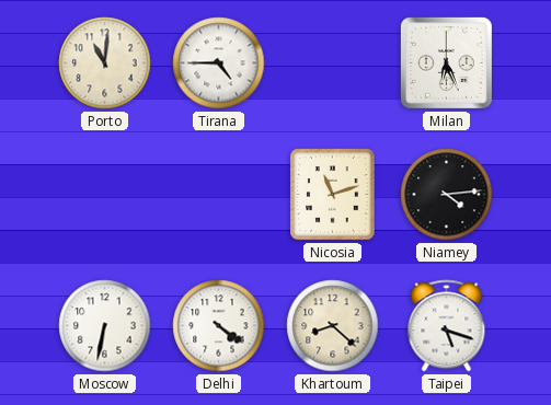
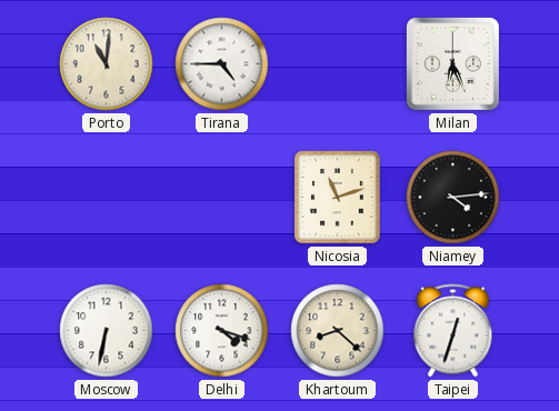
Delhi: 4:21 -> 4:18
Taipei: 5:18 -> 12:33
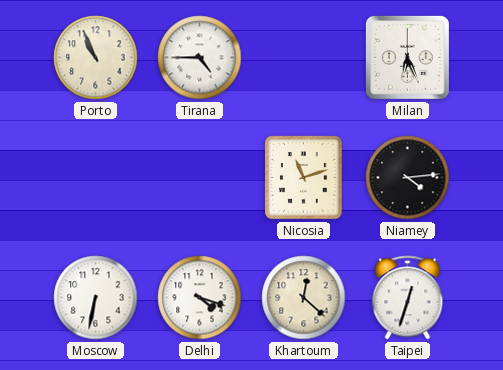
Porto: 11:01 -> 10:56
Khartoum: 8:22 -> 12:22
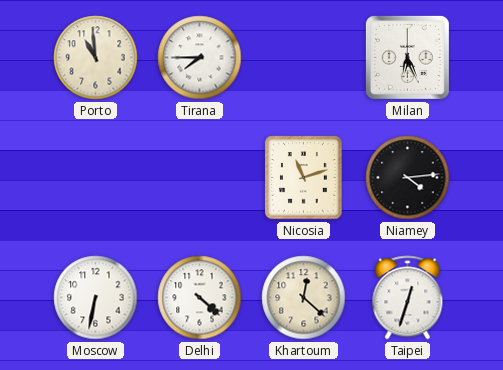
Porto: 10:56 -> 10:59
Tirana: 4:45 -> 7:45
Delhi: 4:18 -> 4:22
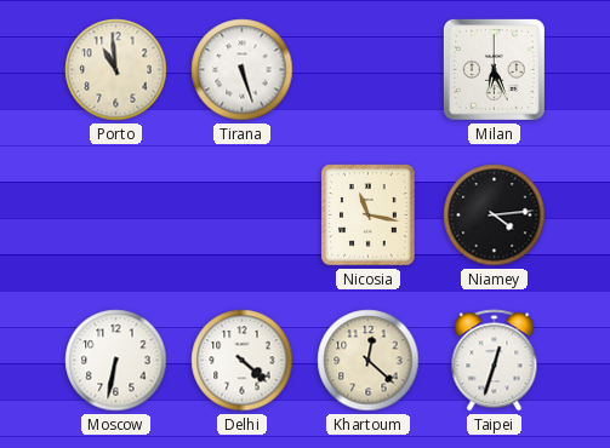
Tirana: 7:45 -> 5:27
Nicosia: 11:12 -> 11:17
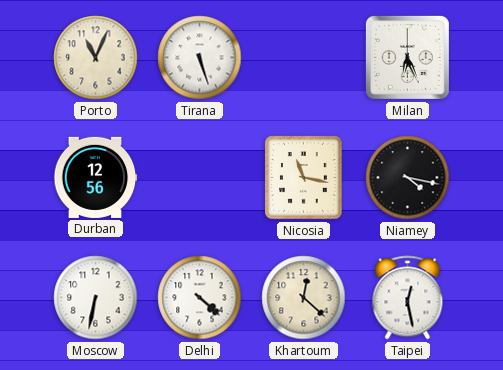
Porto: 10:59 -> 11:04
Durban: none -> 12:56
Niamey: 4:14 -> 4:17
Taipei: 12:33 -> 12:28
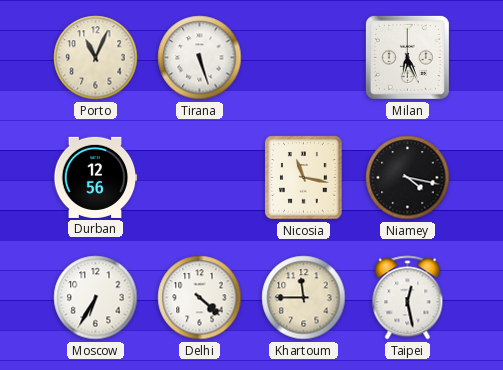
Moscow: 6:32 -> 6:35
Khartoum: 12:22 -> 11:45
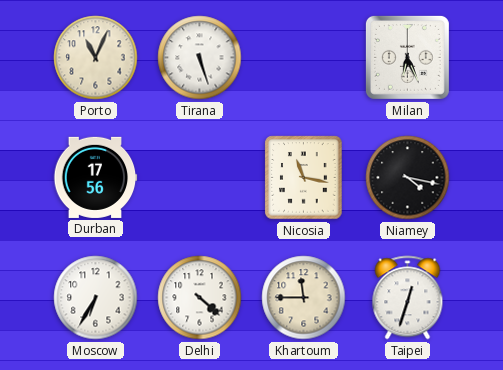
Durban: 12:56 -> 17:56
Taipei: 12:28 -> 12:33
